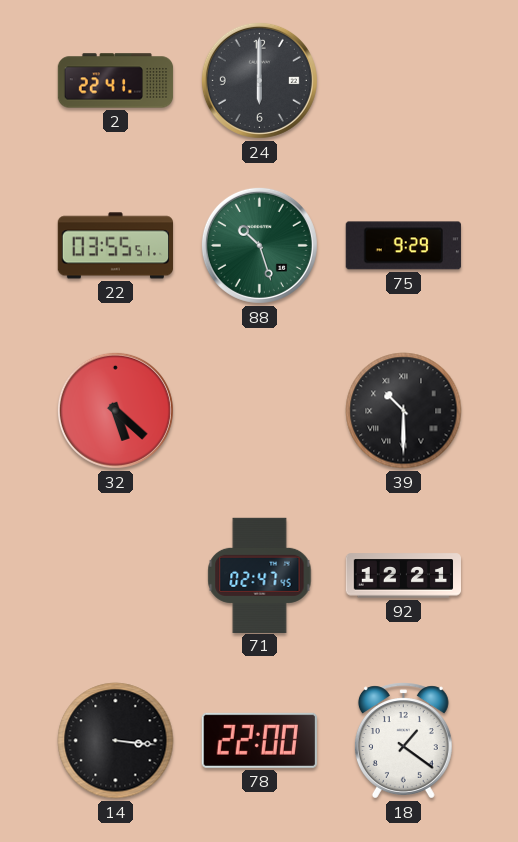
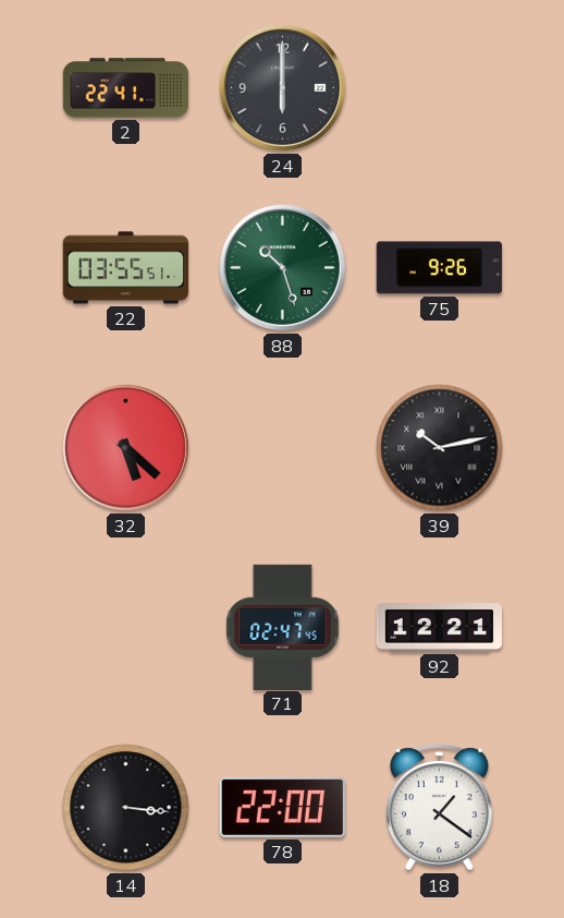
75: 9:29 -> 9:26
39: 10:30 -> 10:13
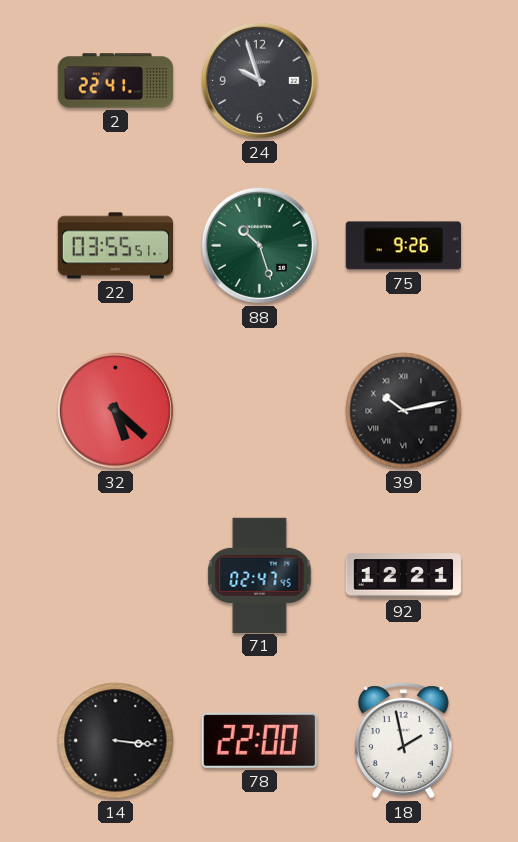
24: 6:00 -> 9:57
18: 1:21 -> 1:58
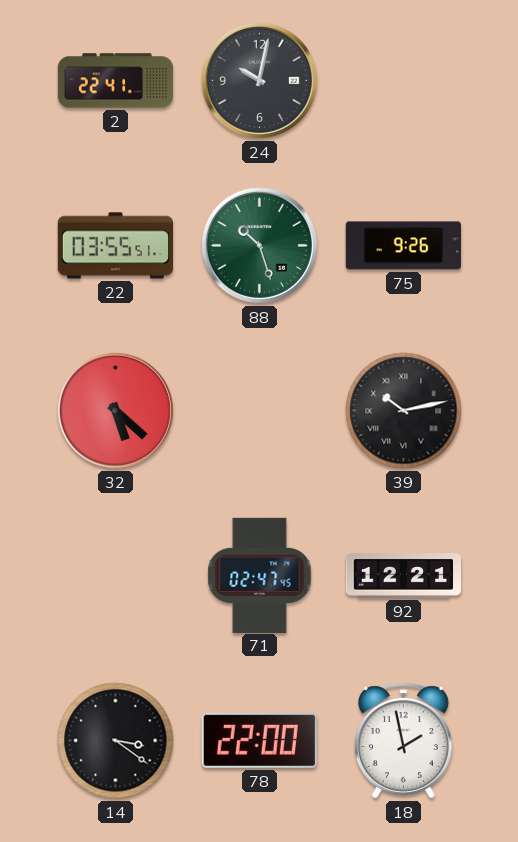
24: 9:57 -> 10:02
14: 3:16 -> 3:21
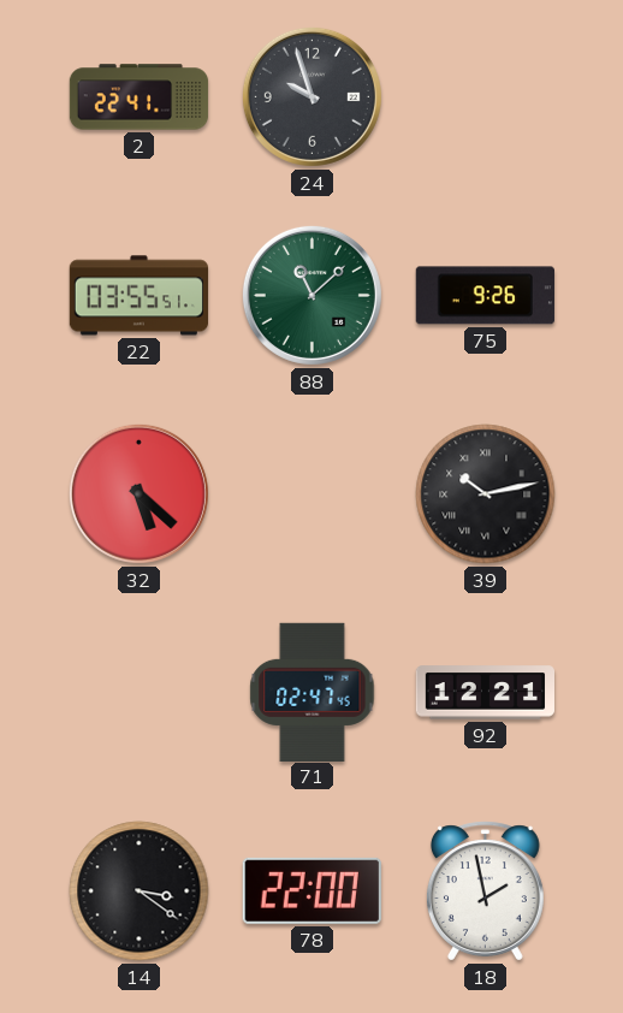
24: 10:02 -> 9:57
88: 10:27 -> 11:08
